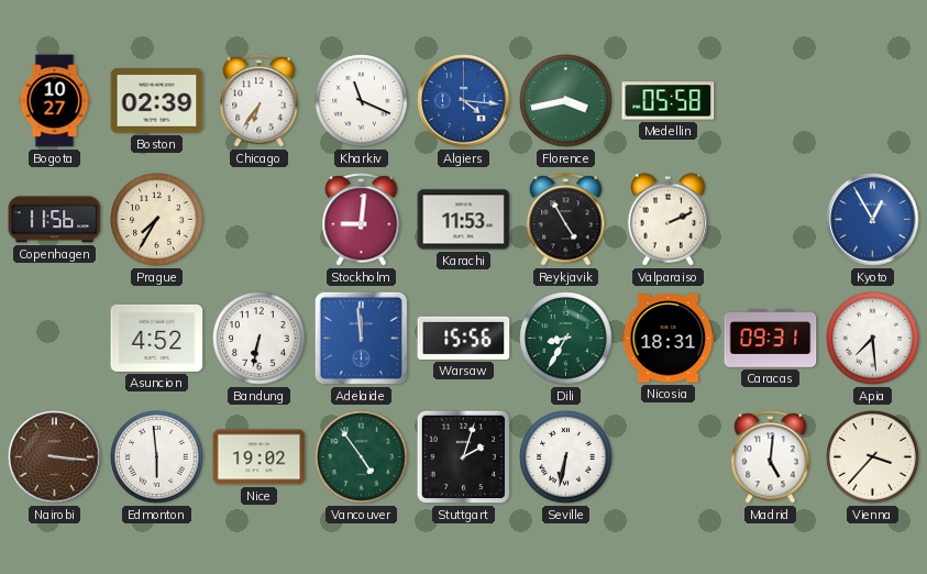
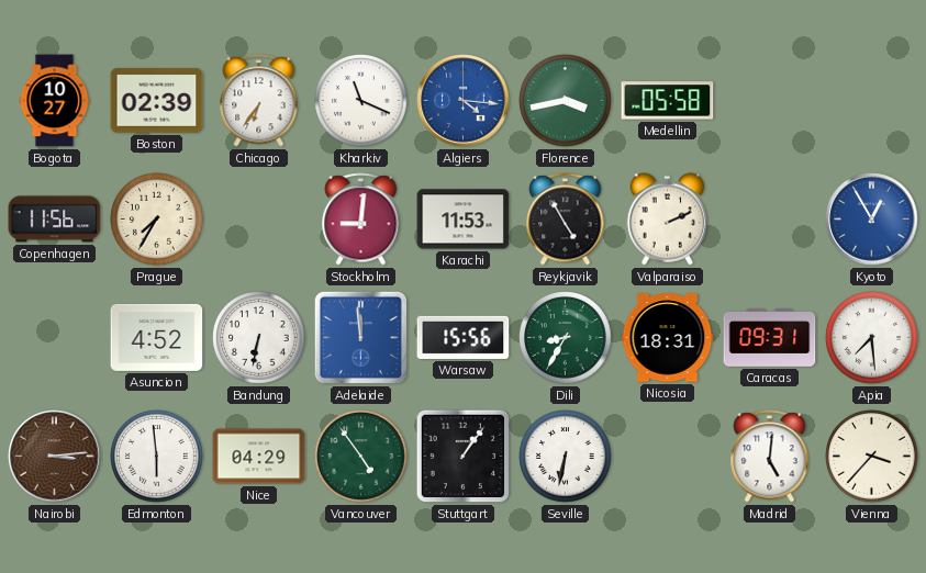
Nairobi: 3:16 -> 3:14
Nice: 19:02 -> 04:29
Stuttgart: 2:03 -> 1:06
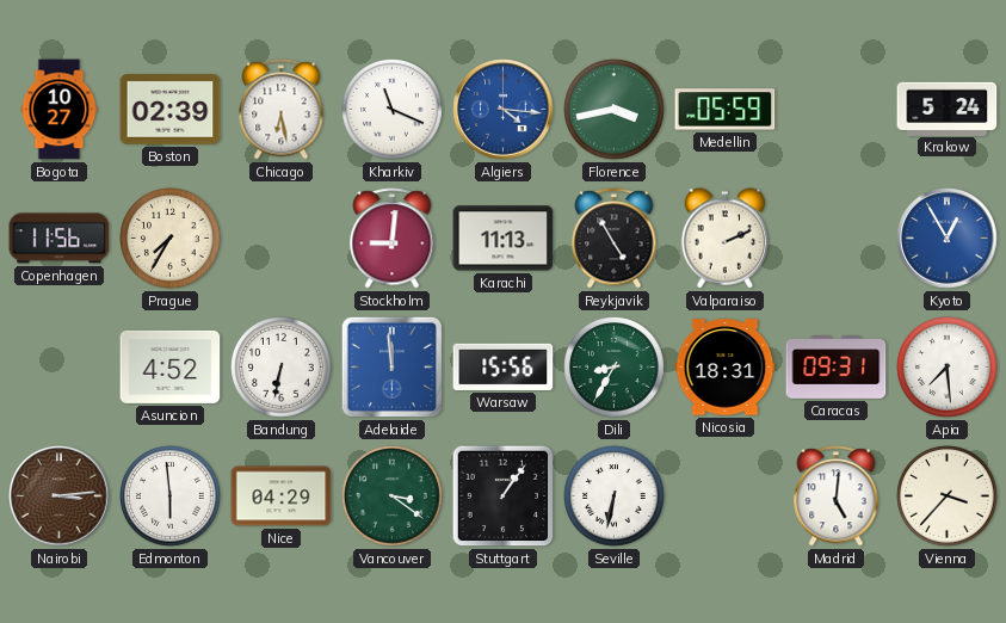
Chicago: 6:36 -> 6:28
Medellin: 05:58 -> 05:59
Krakow: none -> 5:24
Karachi: 11:53 -> 11:13
Vancouver: 4:54 -> 3:21
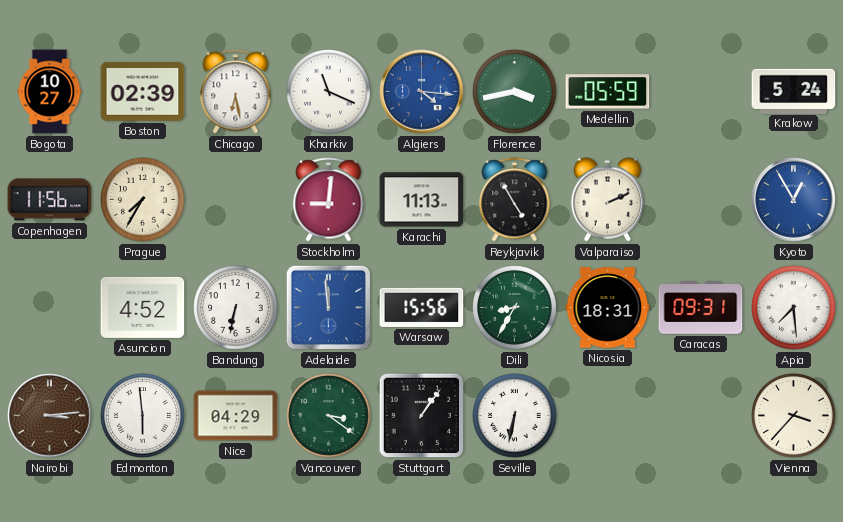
Madrid: 5:01 -> none
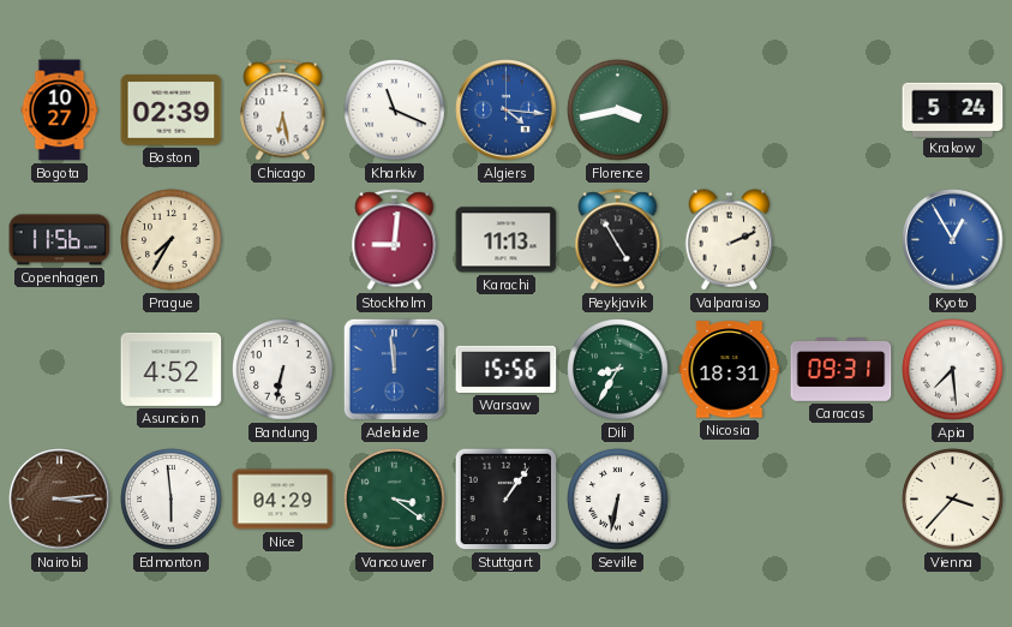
Medellin: 05:59 -> none
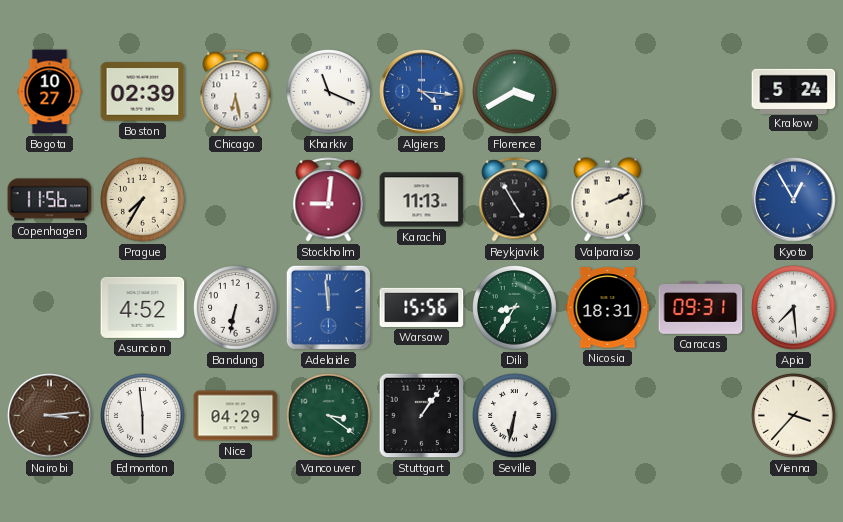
Florence: 3:43 -> 3:40
